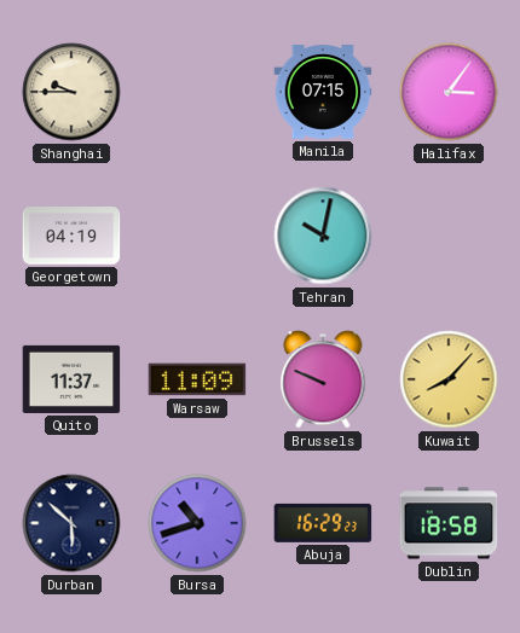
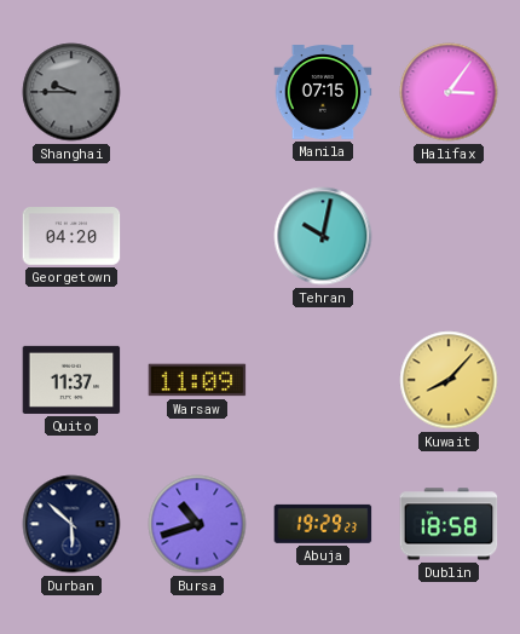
Shanghai dial: cream -> grey
Georgetown: 04:19 -> 04:20
Brussels: 9:49 -> none
Abuja: 16:29 -> 19:29
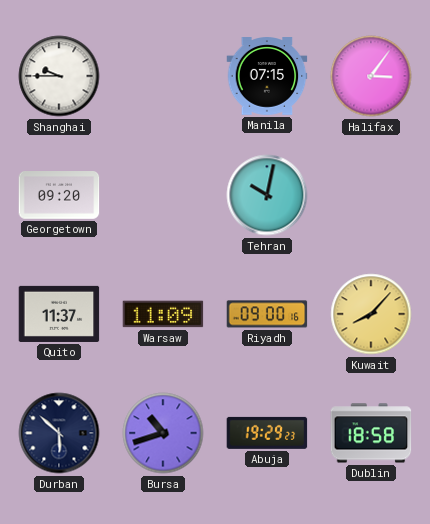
Shanghai dial: grey -> white
Georgetown: 04:20 -> 09:20
Riyadh: none -> 09:00
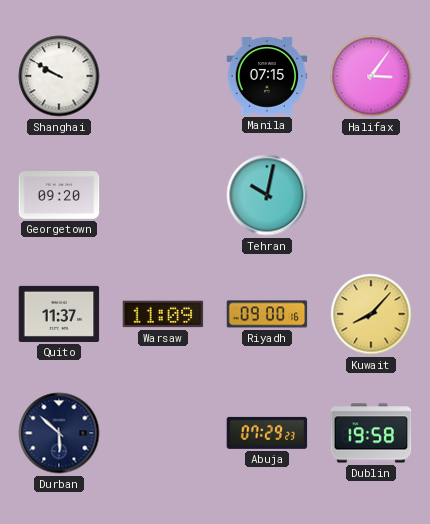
Shanghai: 9:45 -> 9:50
Bursa: 10:42 -> none
Abuja: 19:29 -> 07:29
Dublin: 18:58 -> 19:58
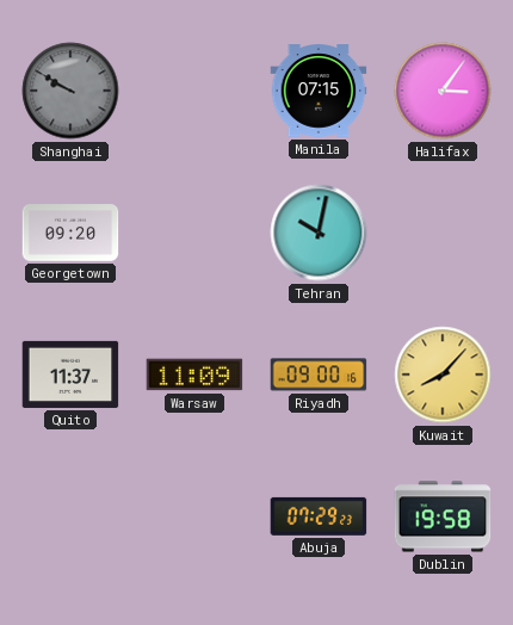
Shanghai dial: white -> grey
Durban: 5:52 -> none
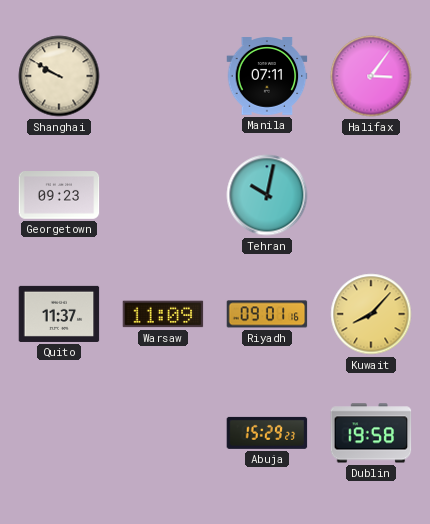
Shanghai dial: grey -> cream
Manila: 07:15 -> 07:11
Georgetown: 09:20 -> 09:23
Riyadh: 09:00 -> 09:01
Abuja: 07:29 -> 15:29
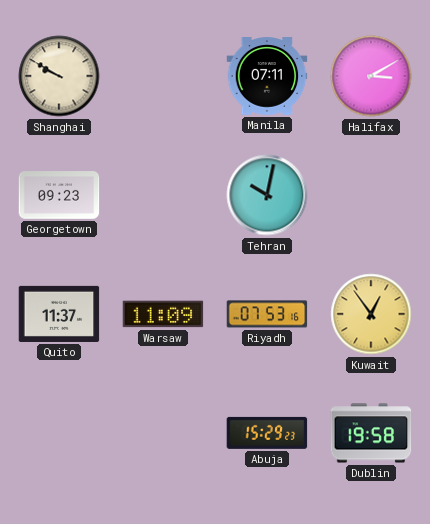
Halifax: 3:06 -> 3:10
Riyadh: 09:01 -> 07:53
Kuwait: 8:07 -> 12:54
